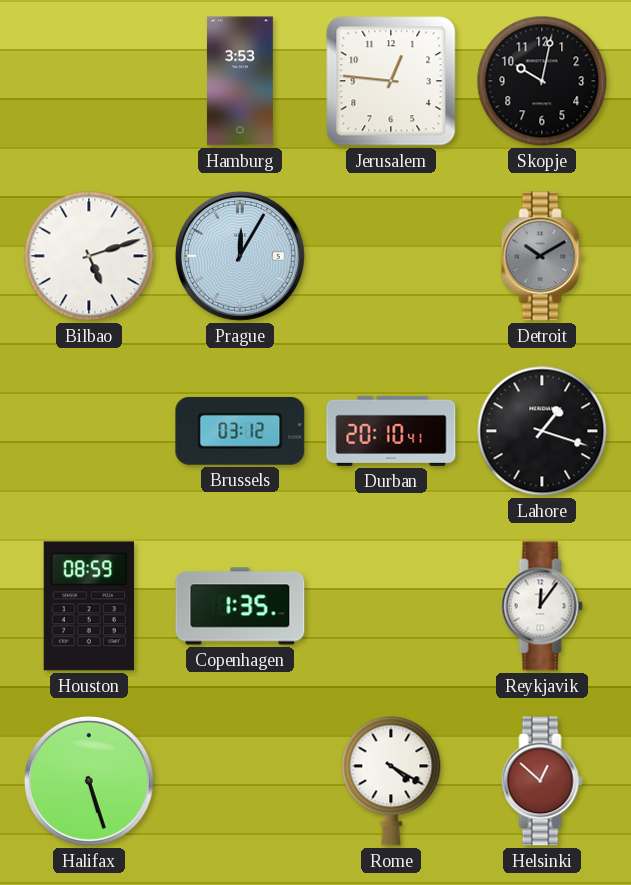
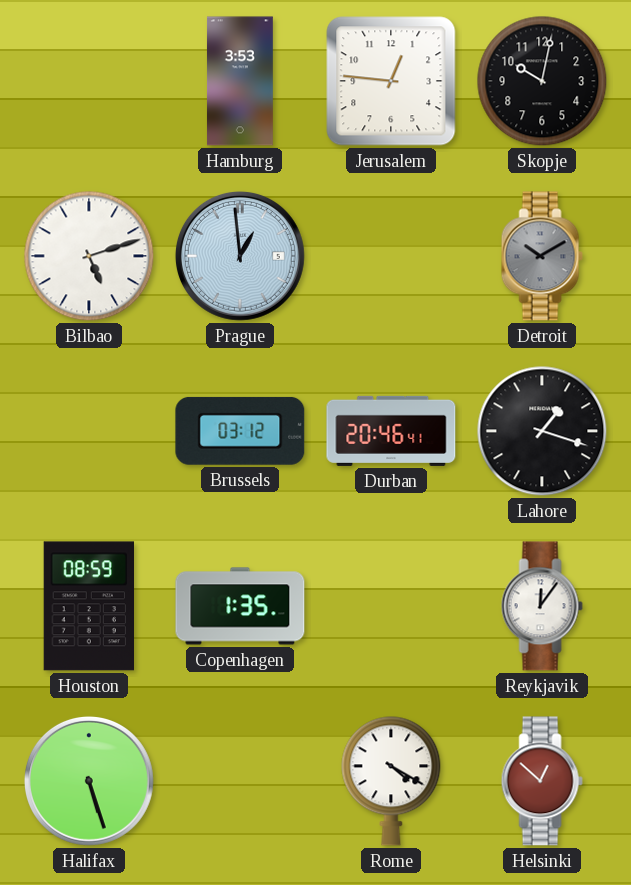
Prague: 12:05 -> 12:59
Durban: 20:10 -> 20:46
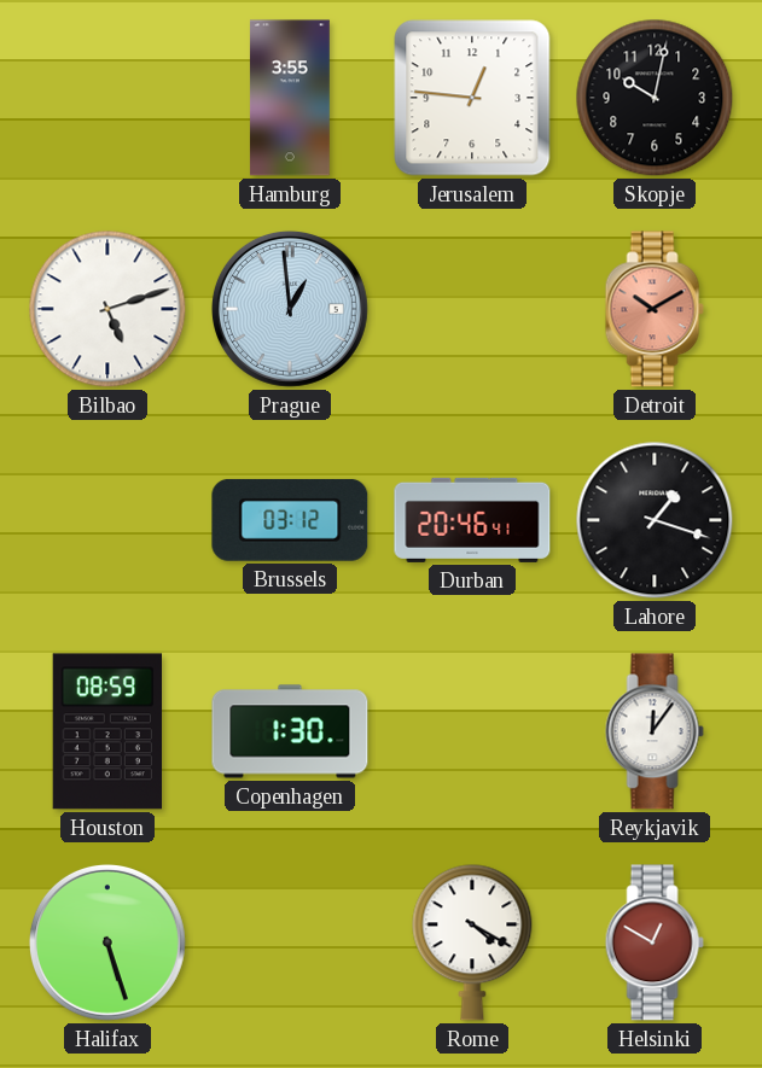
Hamburg: 3:53 -> 3:55
Detroit dial: grey -> salmon
Copenhagen: 1:35 -> 1:30
Helsinki: 12:52 -> 12:50
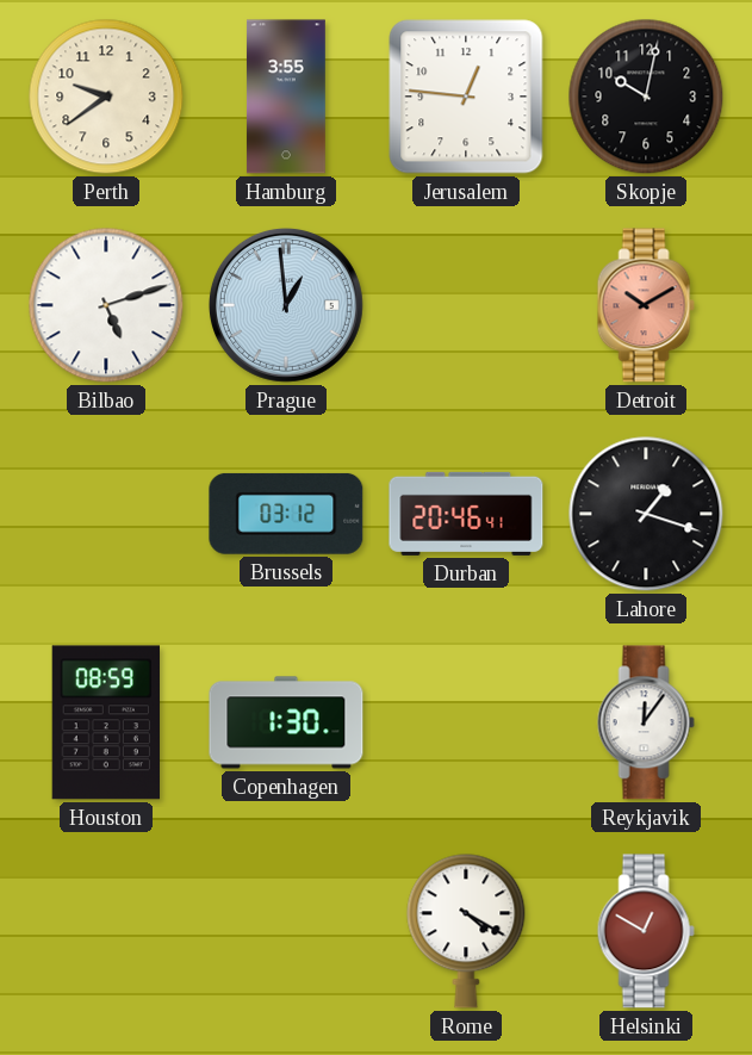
Perth: none -> 9:39
Halifax: 5:27 -> none
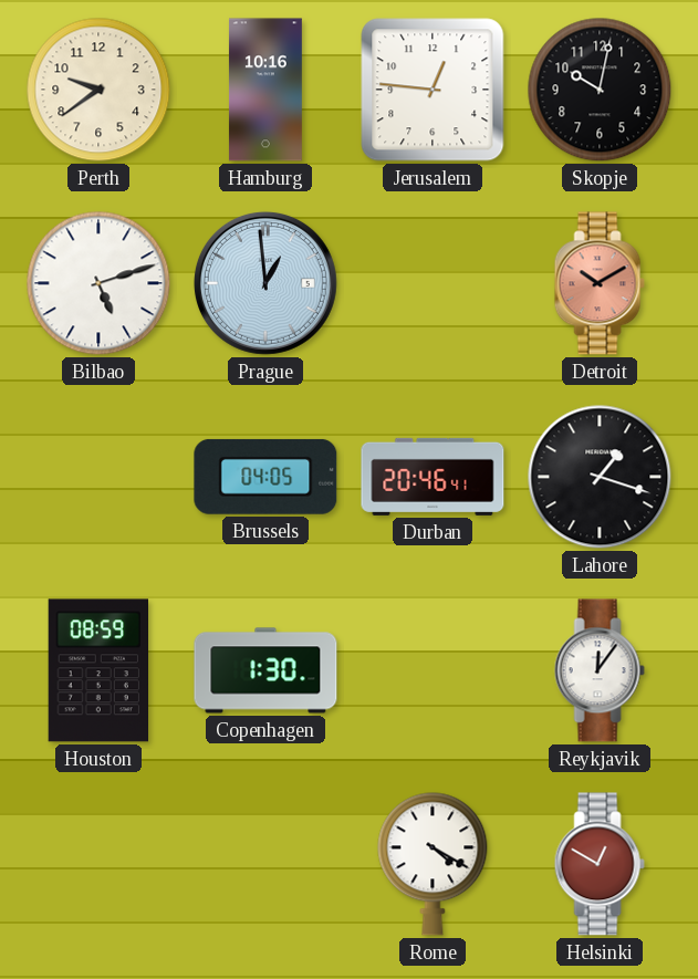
Hamburg: 3:55 -> 10:16
Brussels: 03:12 -> 04:05
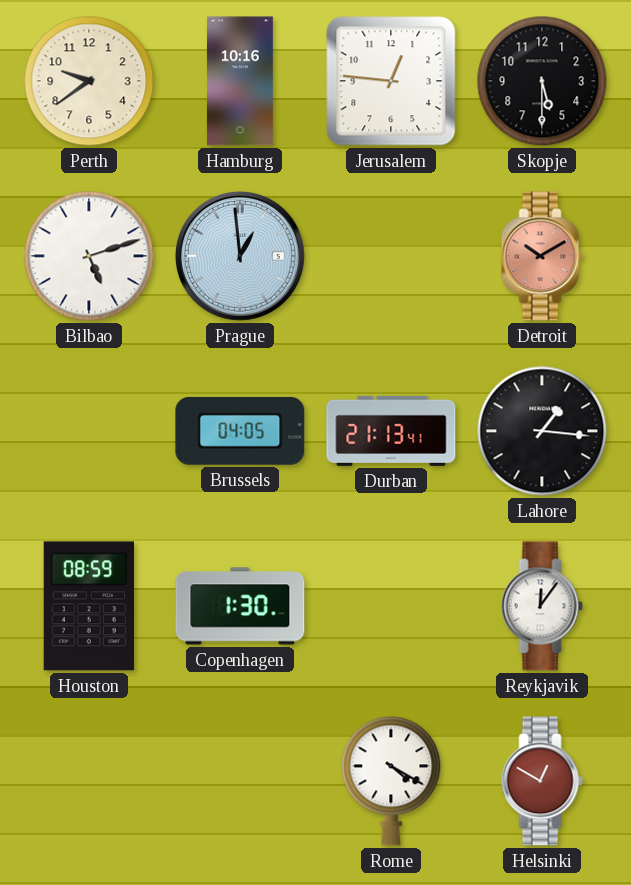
Skopje: 10:02 -> 5:30
Durban: 20:46 -> 21:13
Lahore: 1:18 -> 1:16
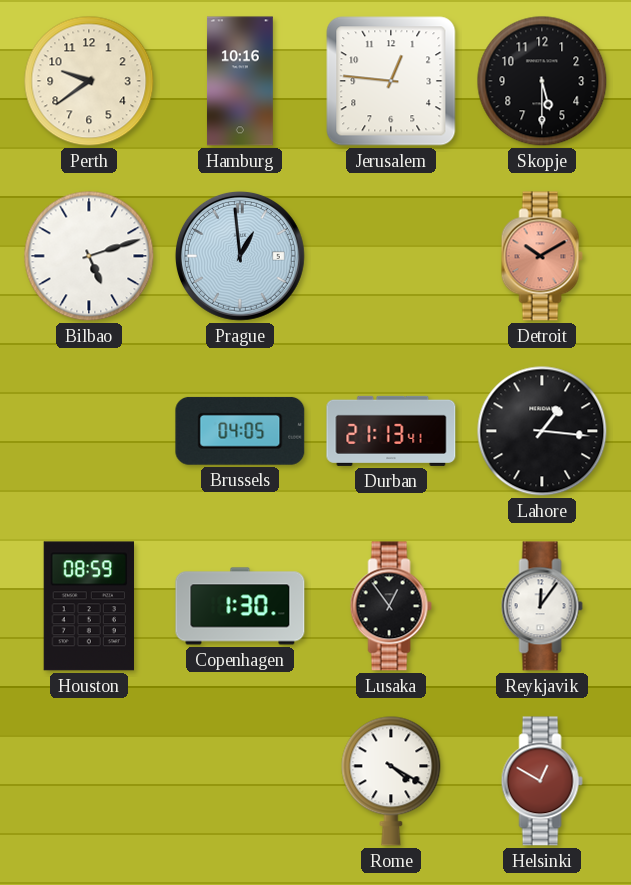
Lusaka: none -> 12:54
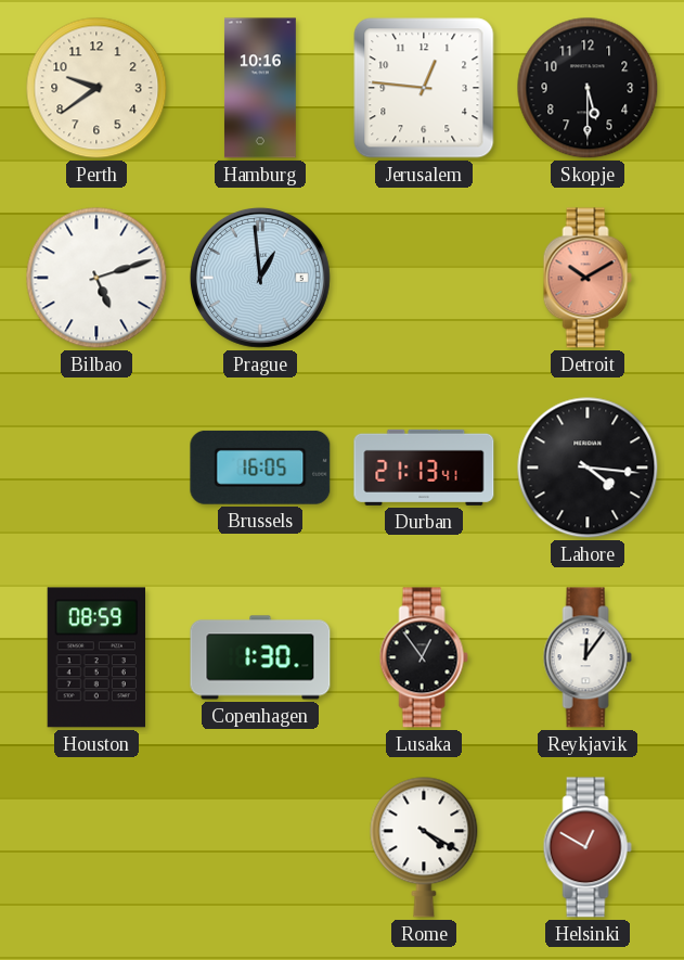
Brussels: 04:05 -> 16:05
Lahore: 1:16 -> 4:16
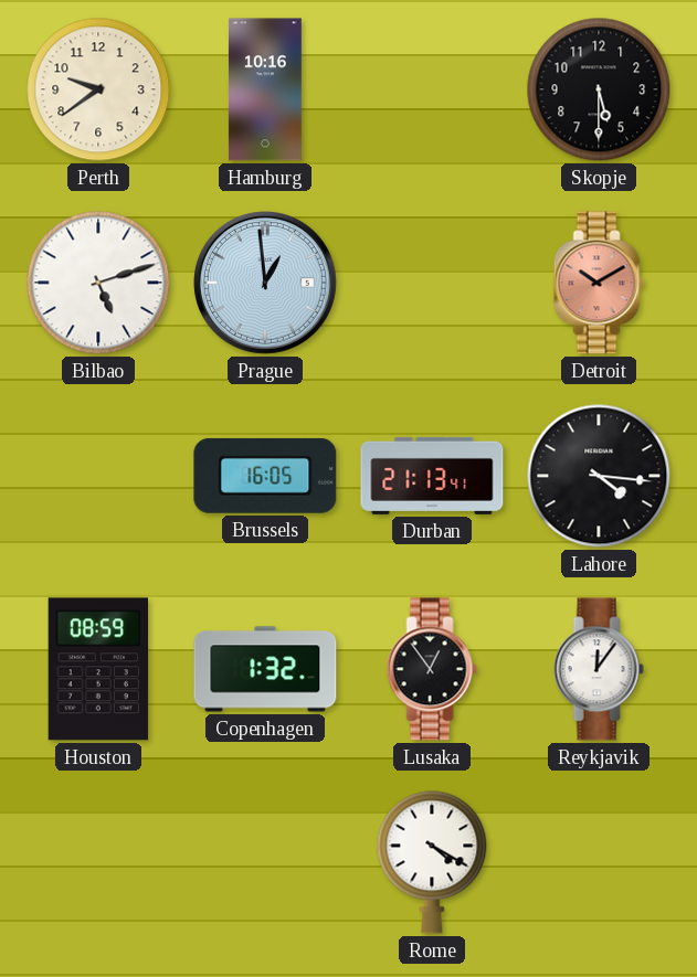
Jerusalem: 12:46 -> none
Copenhagen: 1:30 -> 1:32
Helsinki: 12:50 -> none
